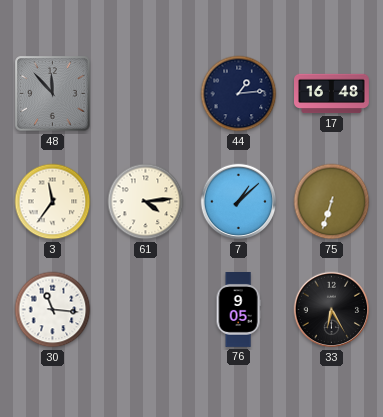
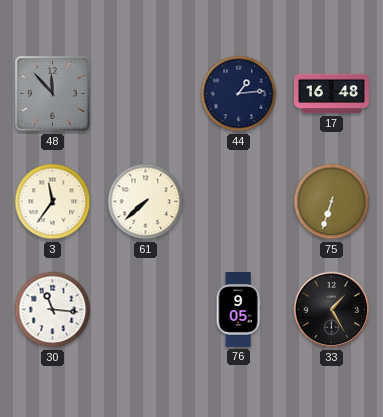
61: 4:14 -> 7:38
7: 1:08 -> none
33: 6:25 -> 1:25
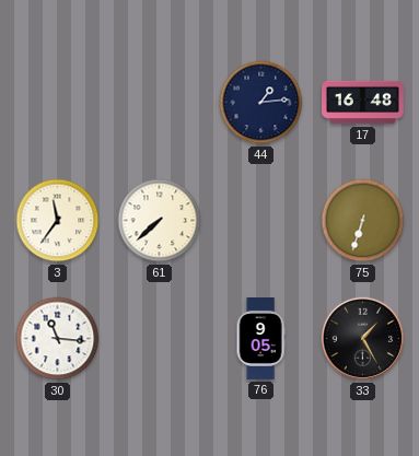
48: 11:53 -> none
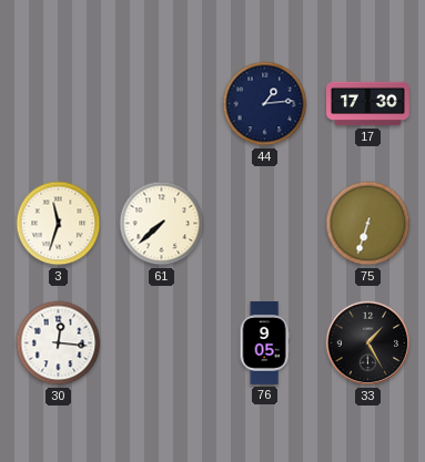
17: 16:48 -> 17:30
3: 11:36 -> 11:33
30: 11:16 -> 12:16
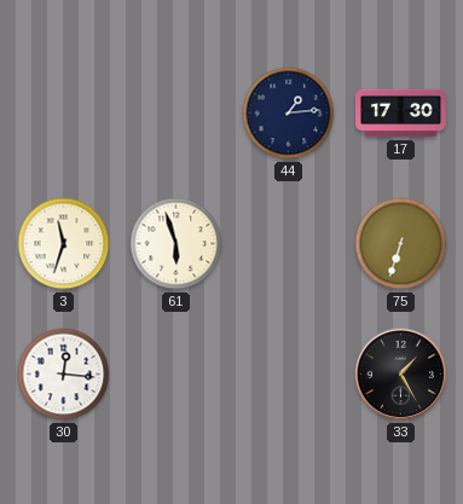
61: 7:38 -> 5:57
76: 9:05 -> none
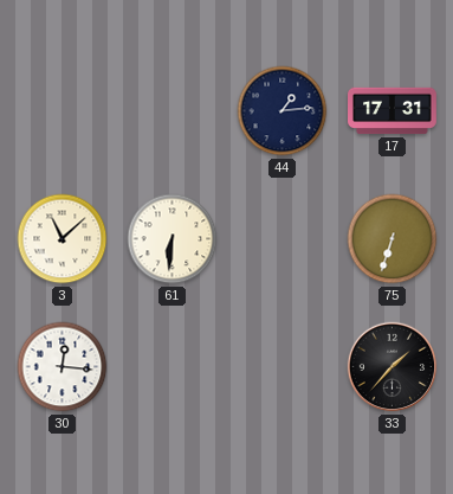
17: 17:30 -> 17:31
3: 11:33 -> 11:08
61: 5:57 -> 6:31
33: 1:25 -> 1:37
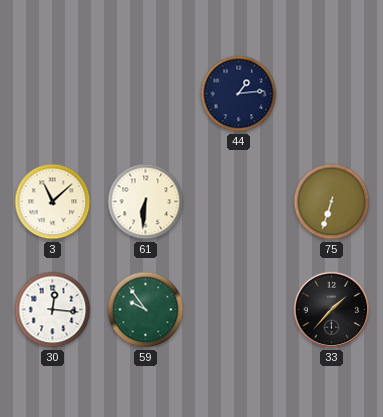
17: 17:31 -> none
59: none -> 9:54
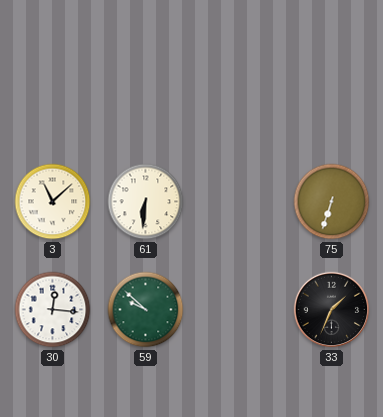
44: 1:14 -> none
59: 9:54 -> 9:52
33: 1:37 -> 1:34
